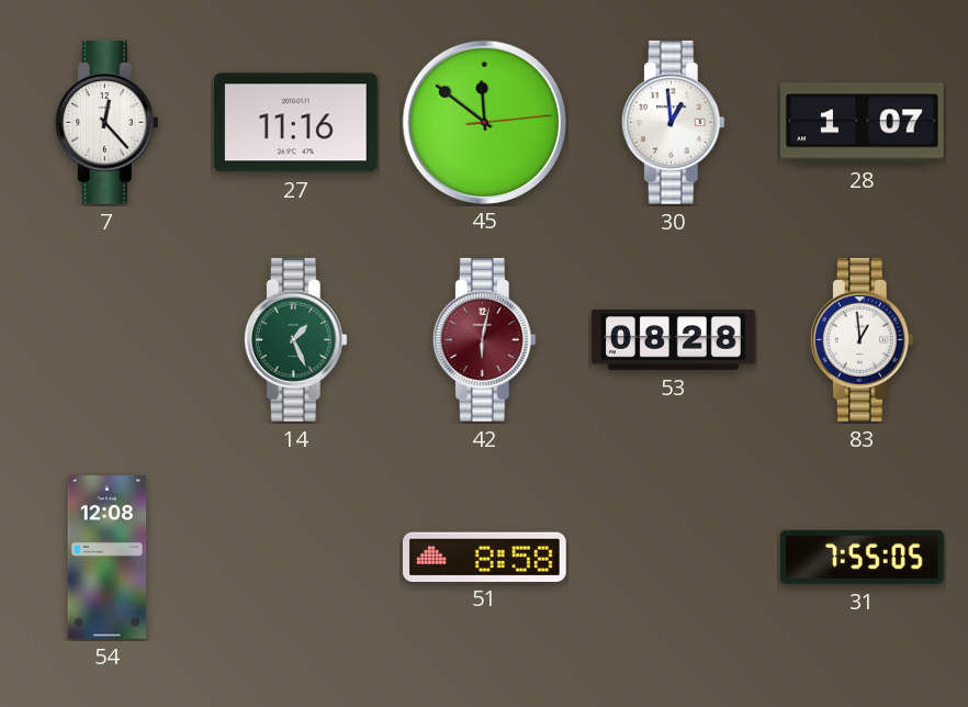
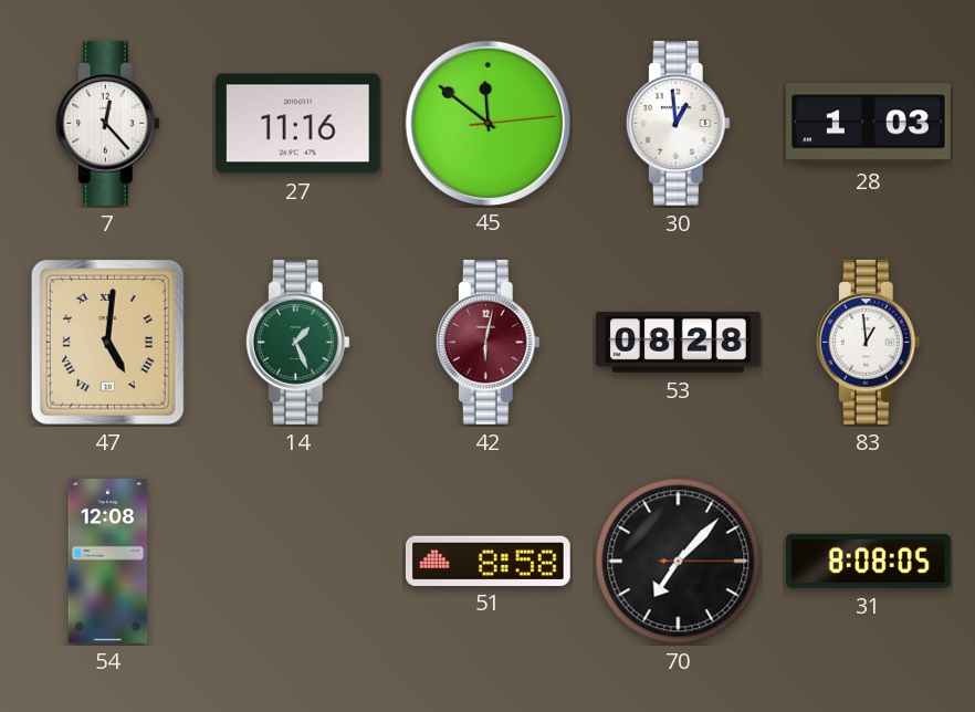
28: 1:07 -> 1:03
47: none -> 5:01
70: none -> 7:07
31: 7:55 -> 8:08
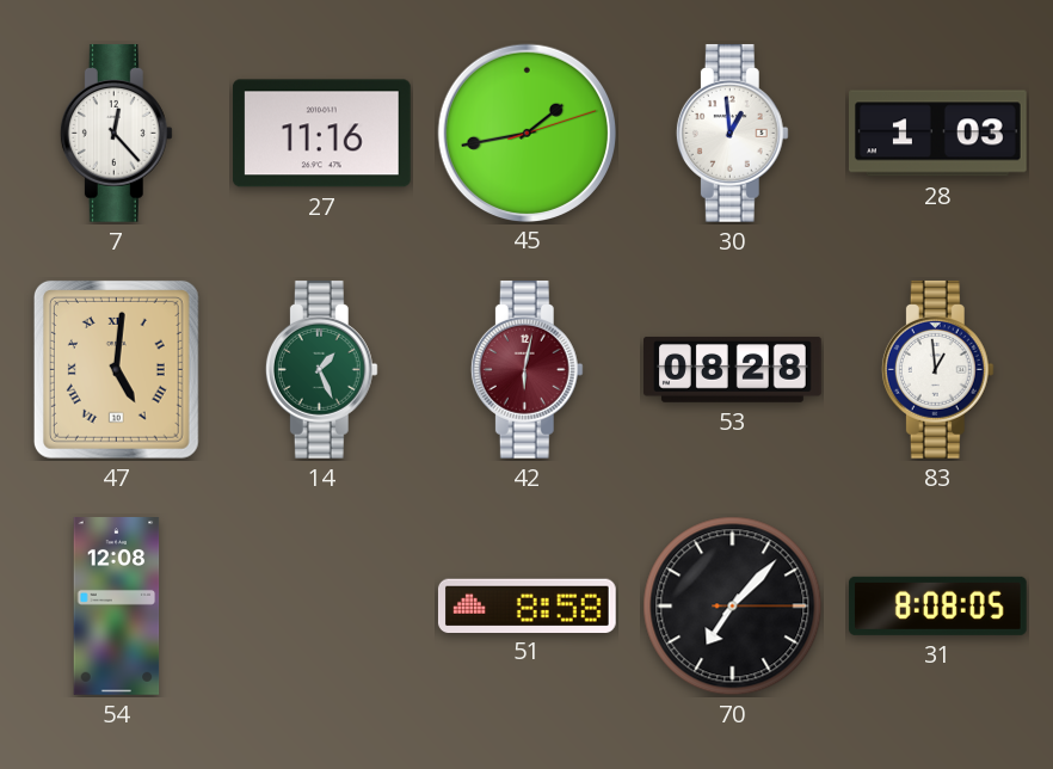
45: 11:51 -> 1:43
